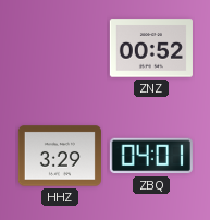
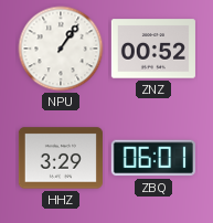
NPU: none -> 1:06
ZBQ: 04:01 -> 06:01
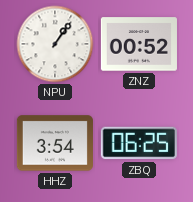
HHZ: 3:29 -> 3:54
ZBQ: 06:01 -> 06:25
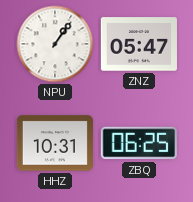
ZNZ: 00:52 -> 05:47
HHZ: 3:54 -> 10:31
